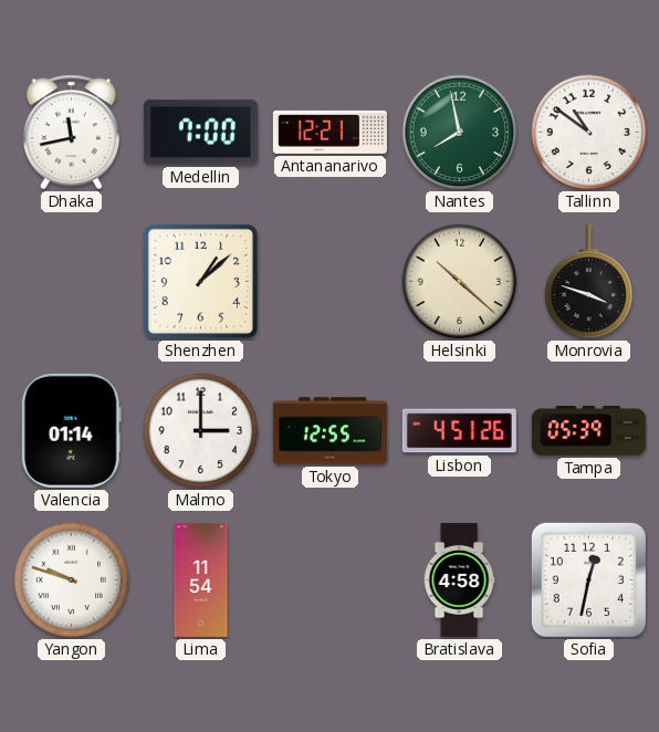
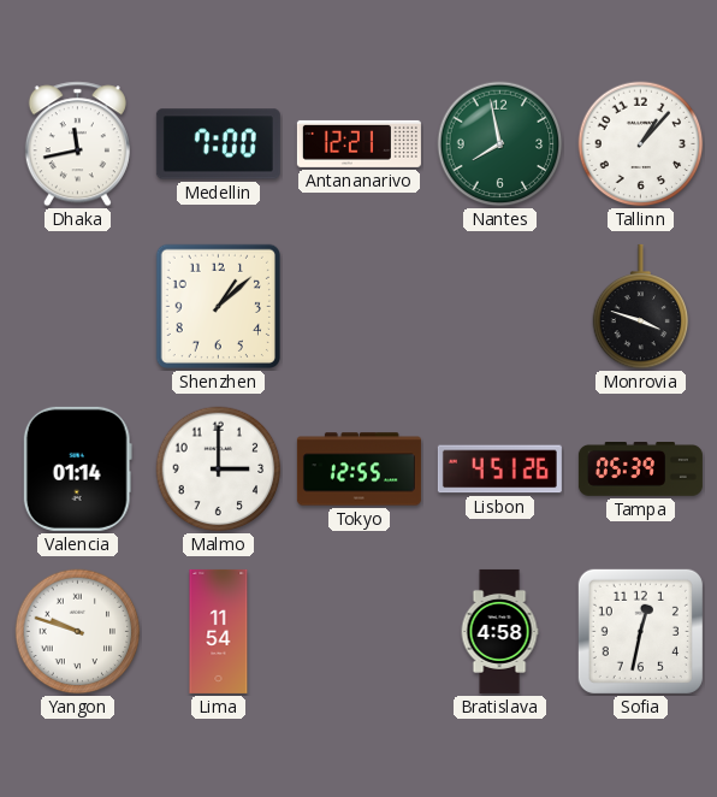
Tallinn: 10:51 -> 1:07
Helsinki: 10:22 -> none
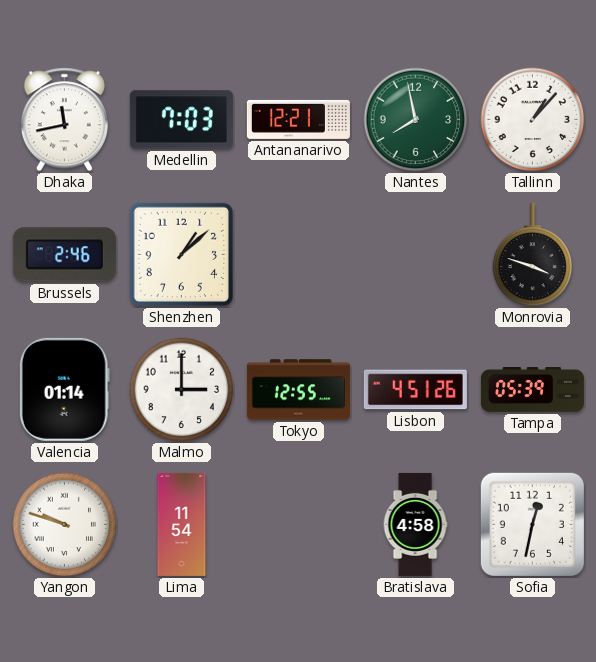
Medellin: 7:00 -> 7:03
Brussels: none -> 2:46
